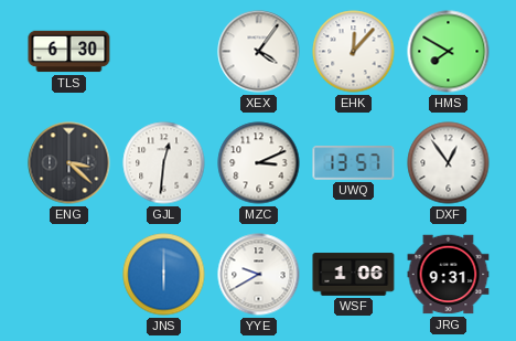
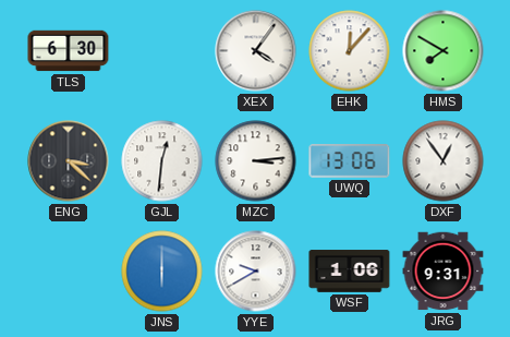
MZC: 3:11 -> 3:14
UWQ: 13:57 -> 13:06
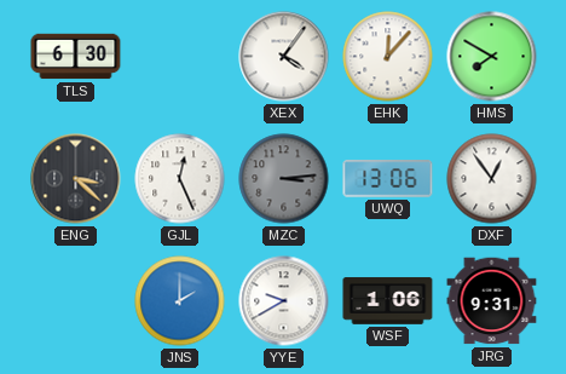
GJL: 12:31 -> 12:26
MZC dial: white -> grey
JNS: 6:00 -> 2:00
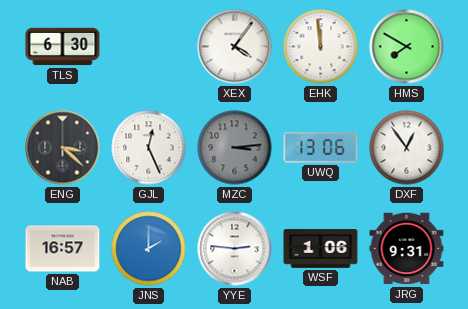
EHK: 12:07 -> 11:59
NAB: none -> 16:57
YYE: 9:40 -> 2:46
